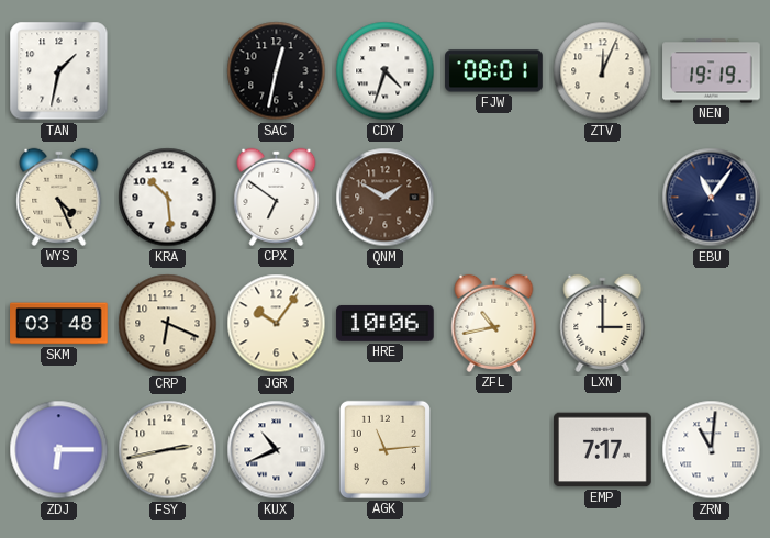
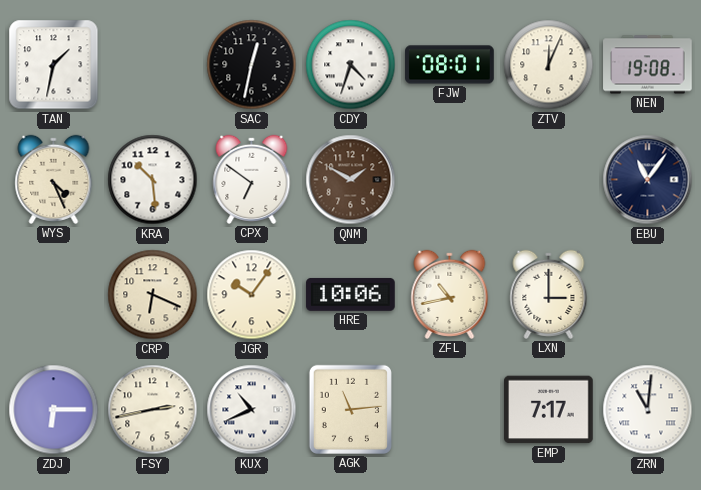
NEN: 19:19 -> 19:08
SKM: 03:48 -> none
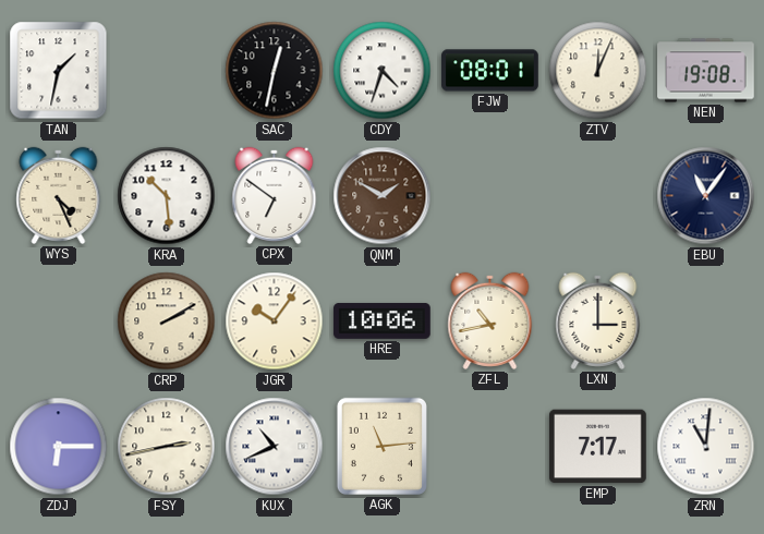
CRP: 6:19 -> 2:10
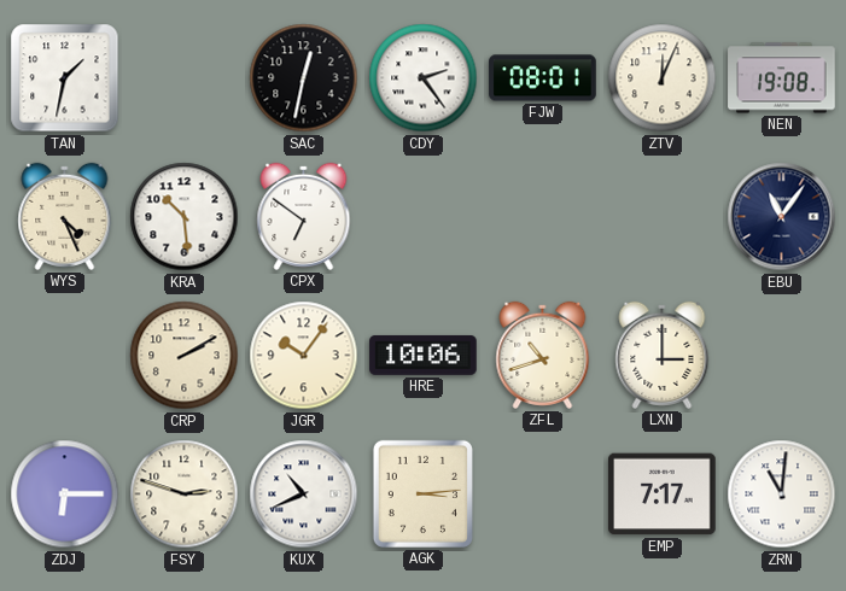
CDY: 4:33 -> 2:24
QNM: 1:50 -> none
ZFL: 10:43 -> 10:42
FSY: 2:43 -> 2:48
AGK: 11:14 -> 3:14
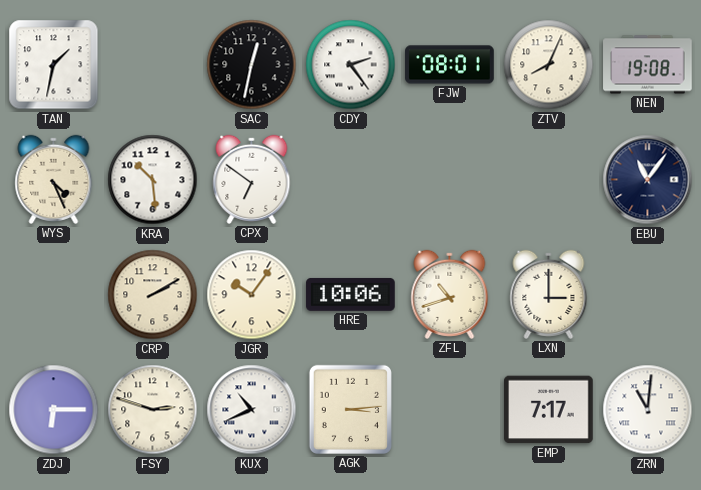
ZTV: 12:04 -> 8:04
